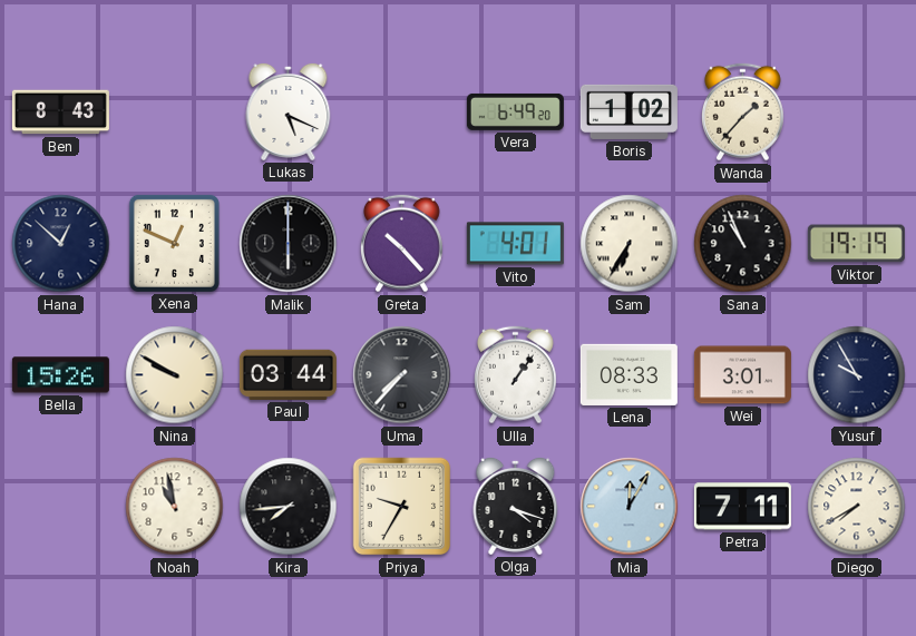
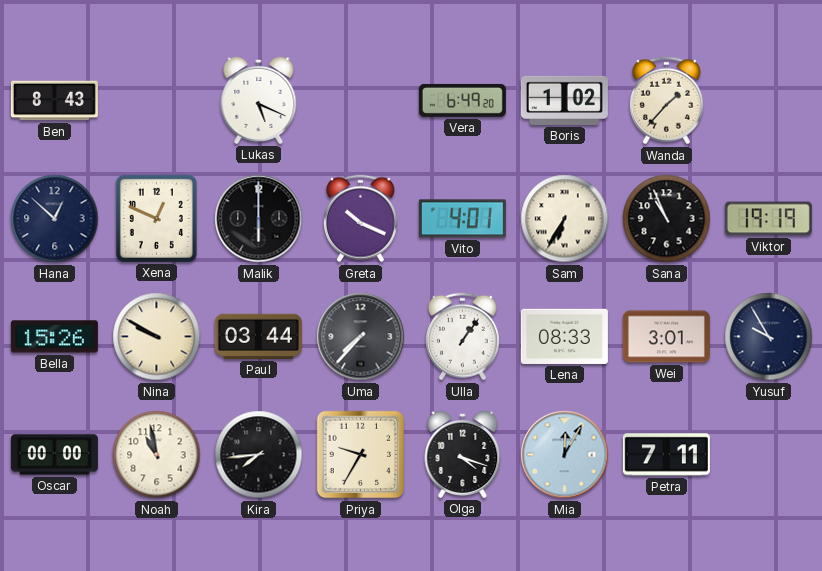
Greta: 10:23 -> 10:19
Oscar: none -> 00:00
Diego: 7:40 -> none
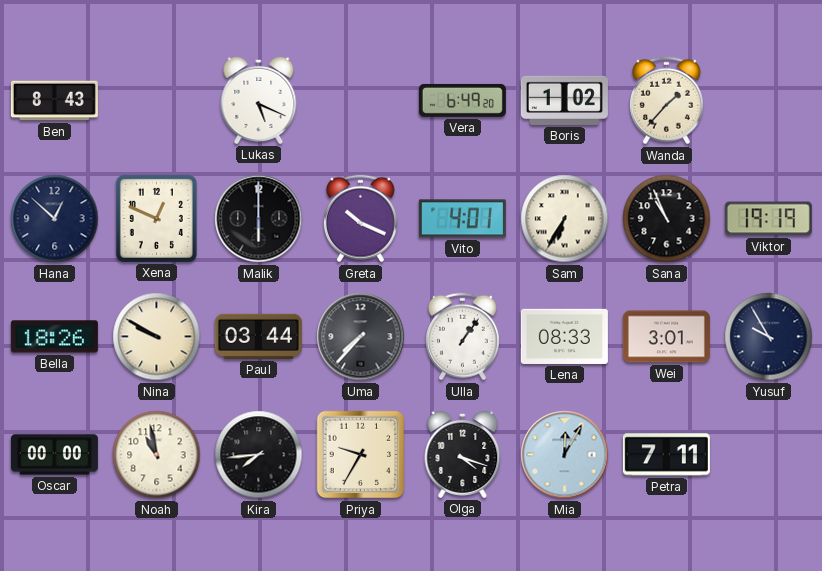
Bella: 15:26 -> 18:26
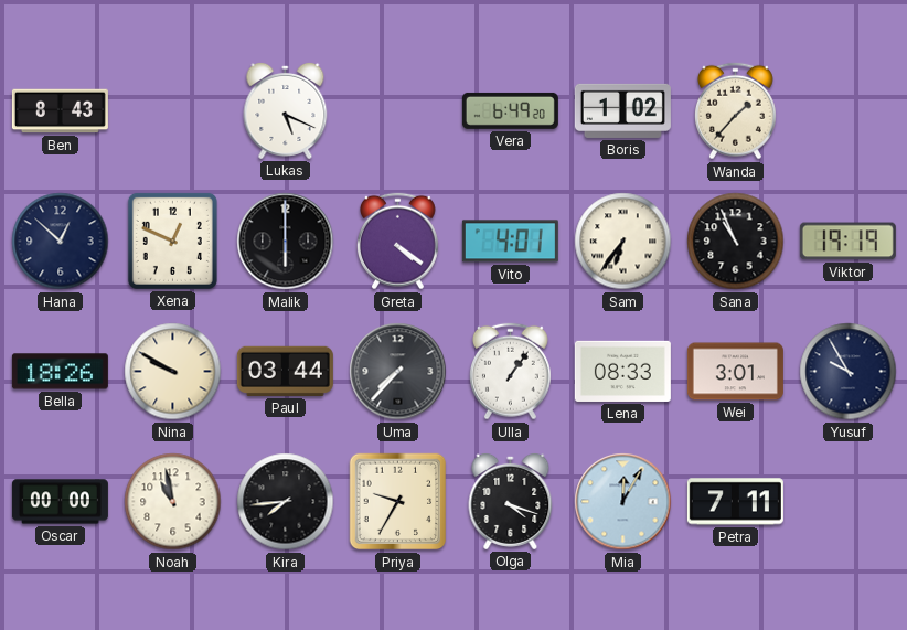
Greta: 10:19 -> 4:21
Sam: 6:35 -> 6:36
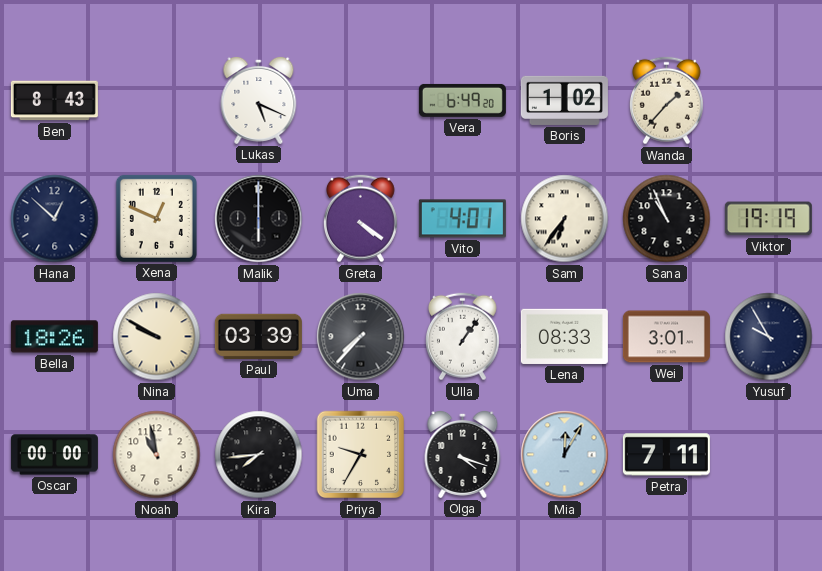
Paul: 03:44 -> 03:39
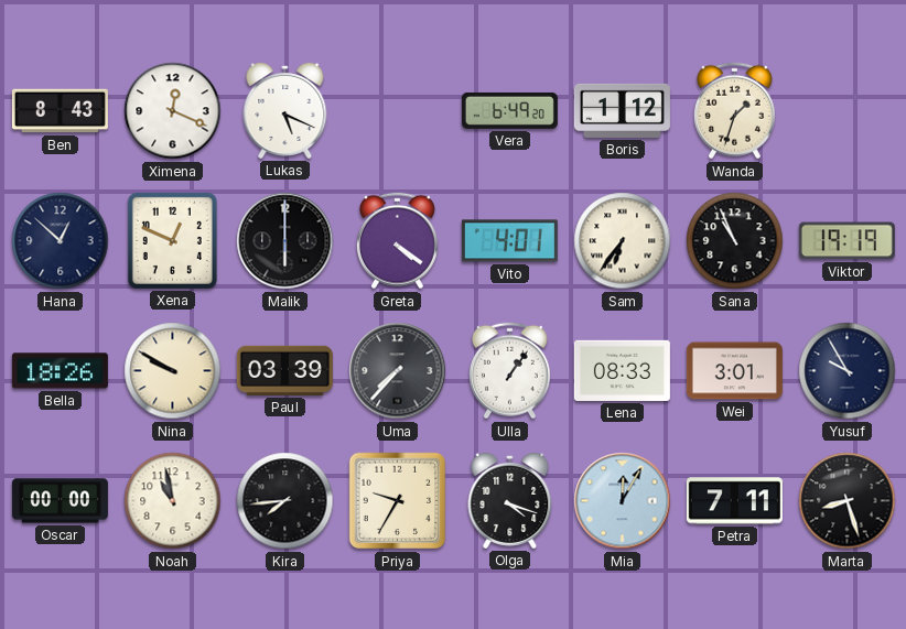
Ximena: none -> 12:19
Boris: 1:02 -> 1:12
Wanda: 1:37 -> 1:33
Marta: none -> 8:27
